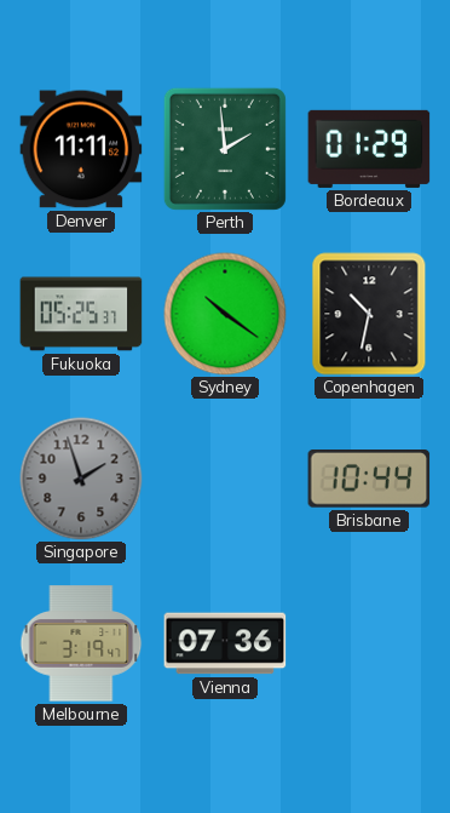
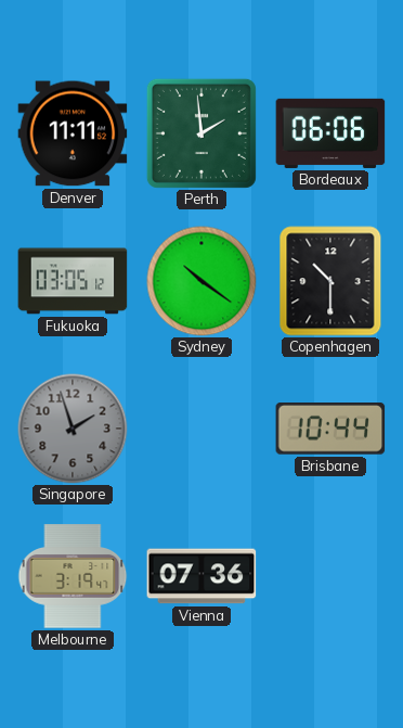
Bordeaux: 01:29 -> 06:06
Fukuoka: 05:25 -> 03:05
Copenhagen: 10:32 -> 10:30
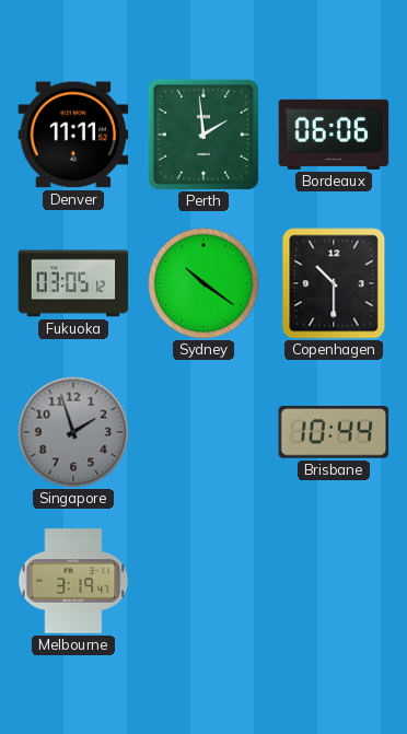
Vienna: 07:36 -> none
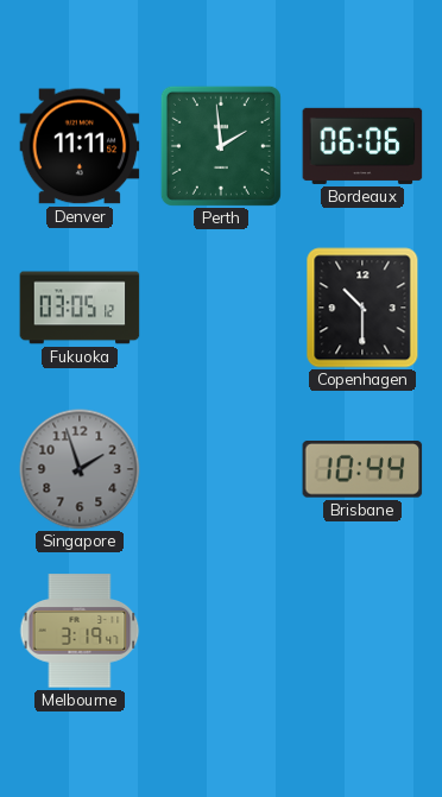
Sydney: 10:21 -> none
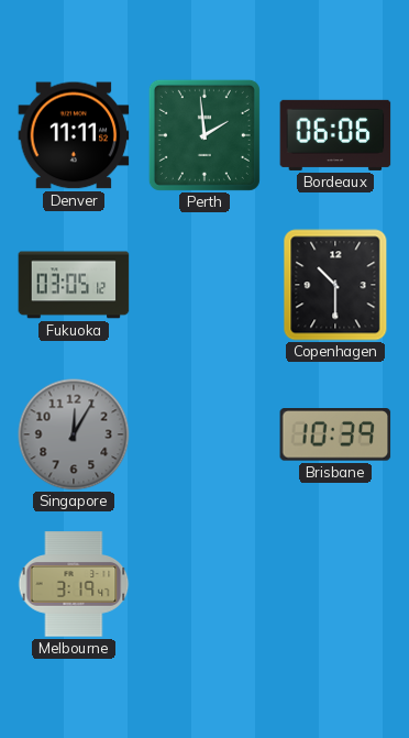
Singapore: 1:57 -> 12:05
Brisbane: 10:44 -> 10:39
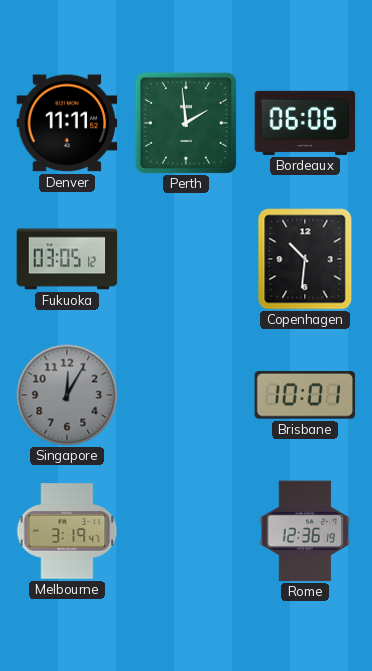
Copenhagen: 10:30 -> 10:31
Brisbane: 10:39 -> 10:01
Rome: none -> 12:36
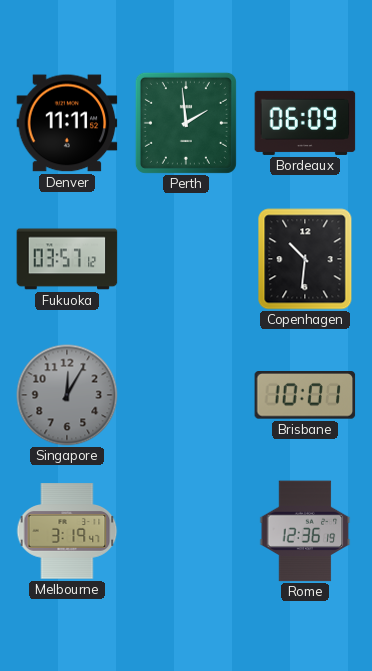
Bordeaux: 06:06 -> 06:09
Fukuoka: 03:05 -> 03:57
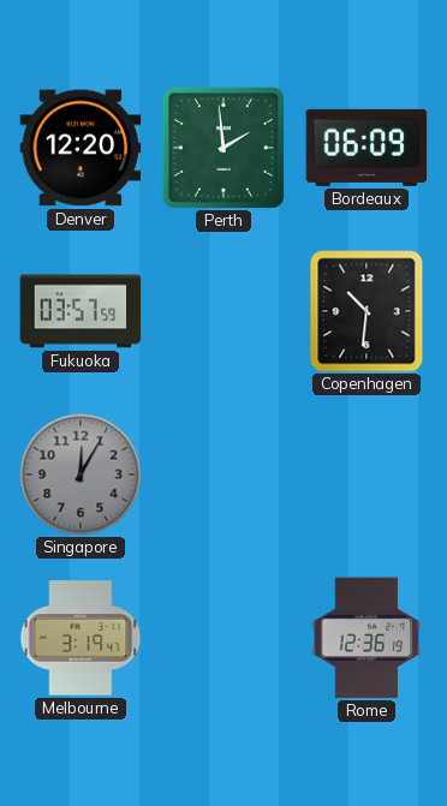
Denver: 11:11 -> 12:20
Fukuoka: 03:57:12 -> 03:57:59
Brisbane: 10:01 -> none
